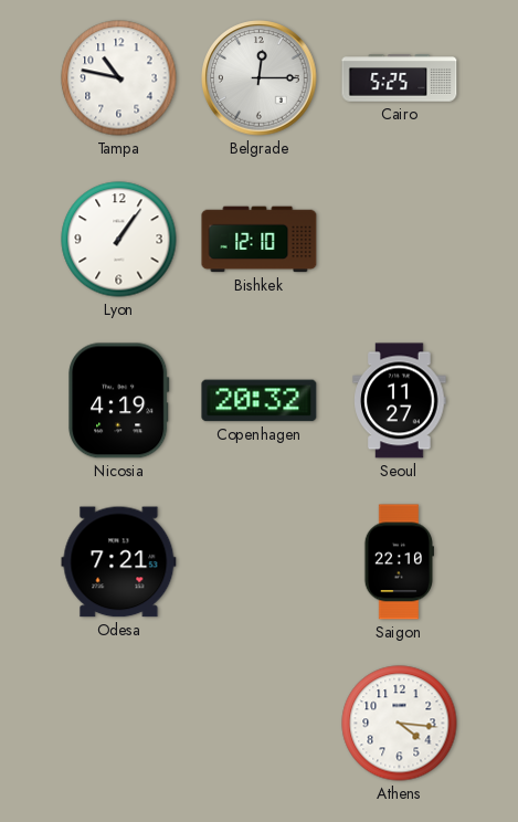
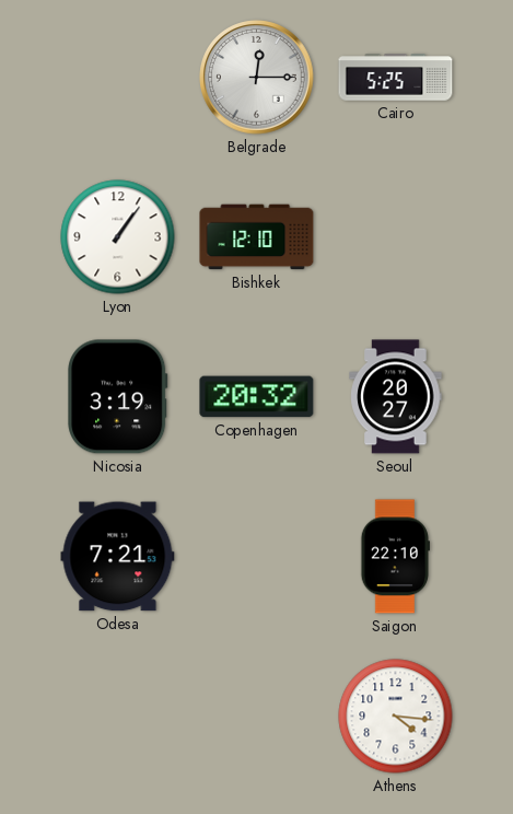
Tampa: 10:47 -> none
Nicosia: 4:19 -> 3:19
Seoul: 11:27 -> 20:27
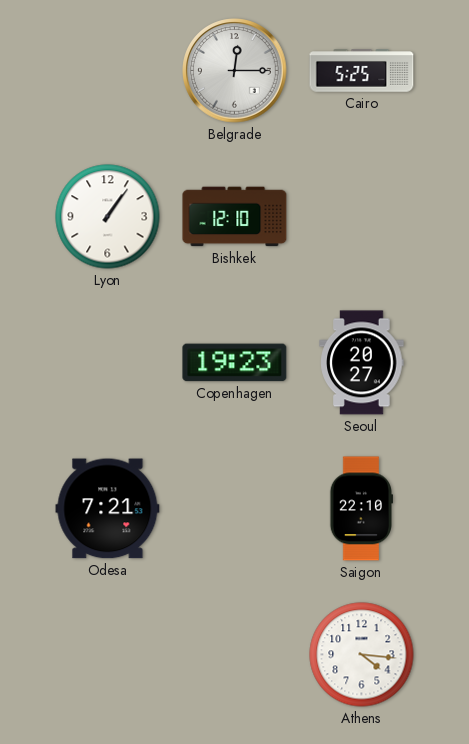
Nicosia: 3:19 -> none
Copenhagen: 20:32 -> 19:23
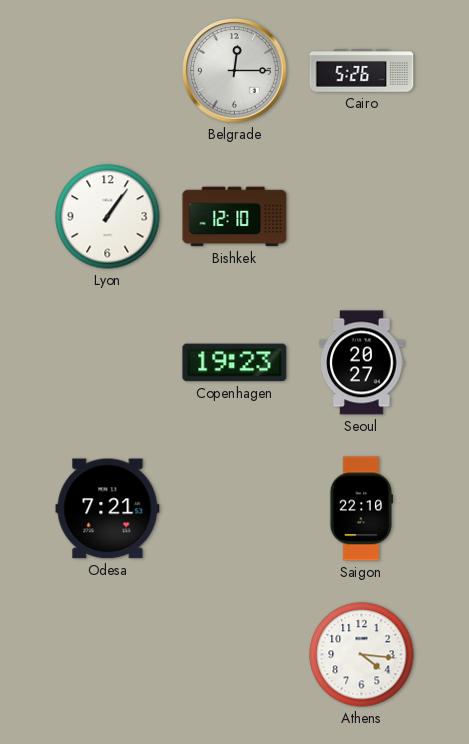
Cairo: 5:25 -> 5:26
